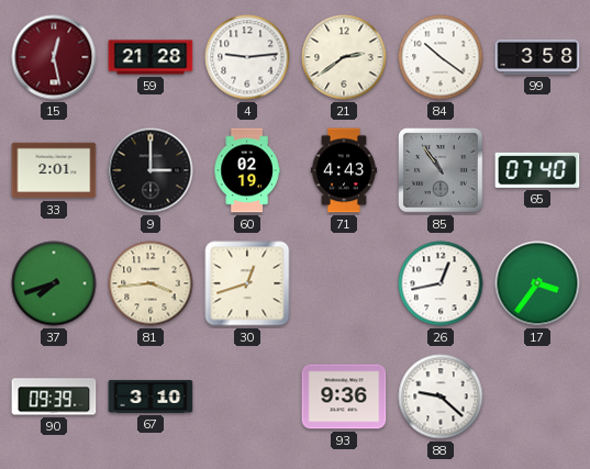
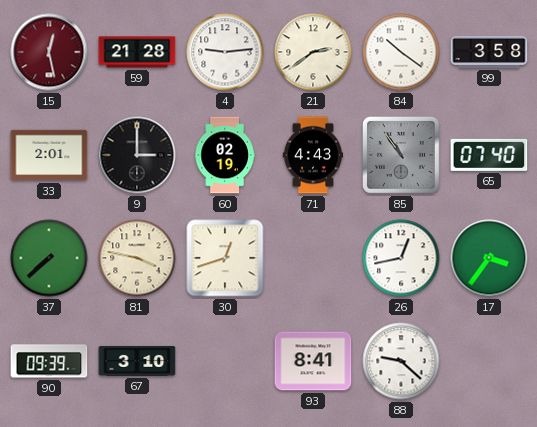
37: 7:42 -> 7:38
81: 3:44 -> 3:47
93: 9:36 -> 8:41
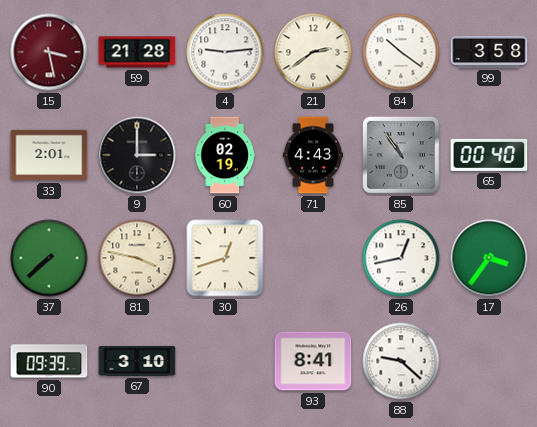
15: 12:28 -> 3:28
65: 07:40 -> 00:40
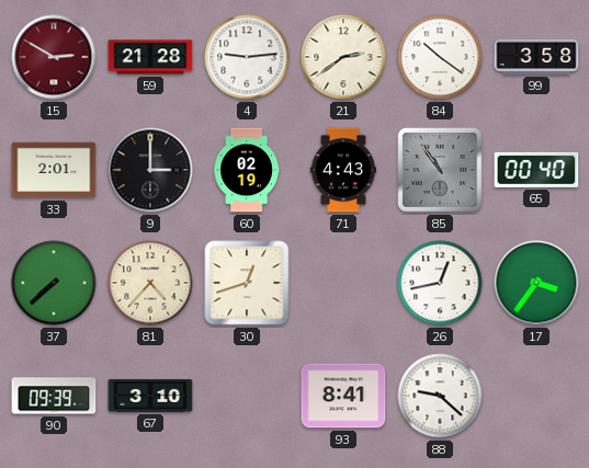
15: 3:28 -> 2:50
81: 3:47 -> 4:37
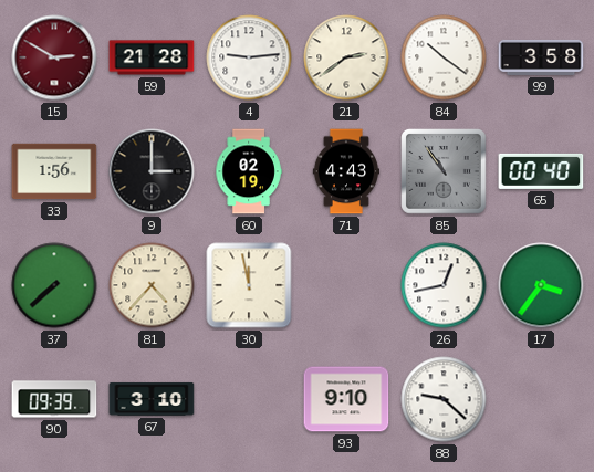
33: 2:01 -> 1:56
30: 12:42 -> 11:58
93: 8:41 -> 9:10
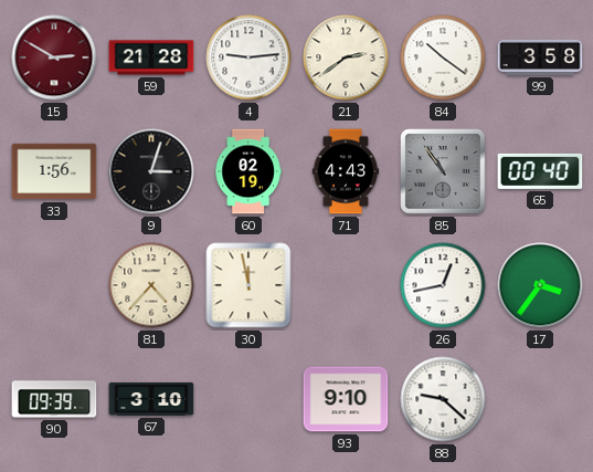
9: 3:00 -> 3:03
37: 7:38 -> none
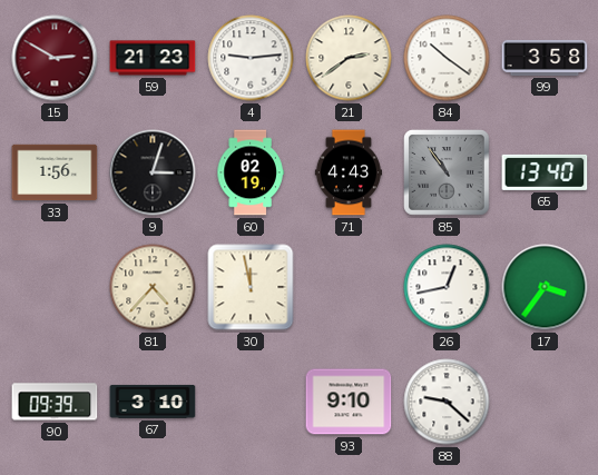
59: 21:28 -> 21:23
65: 00:40 -> 13:40
